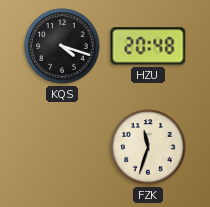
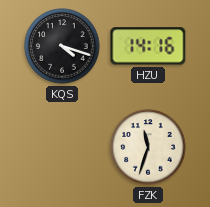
HZU: 20:48 -> 14:16
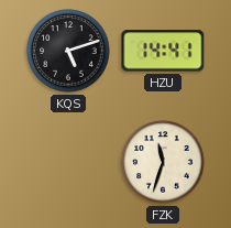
KQS: 4:18 -> 5:12
HZU: 14:16 -> 14:41
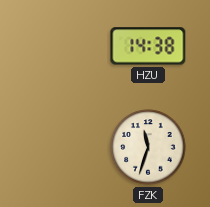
KQS: 5:12 -> none
HZU: 14:41 -> 14:38
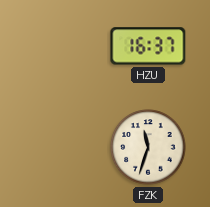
HZU: 14:38 -> 16:37
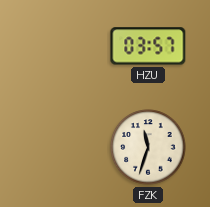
HZU: 16:37 -> 03:57
